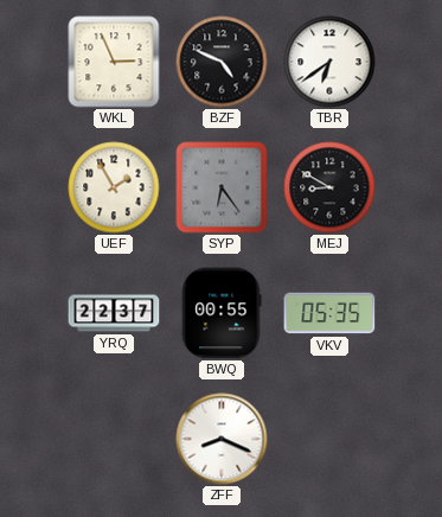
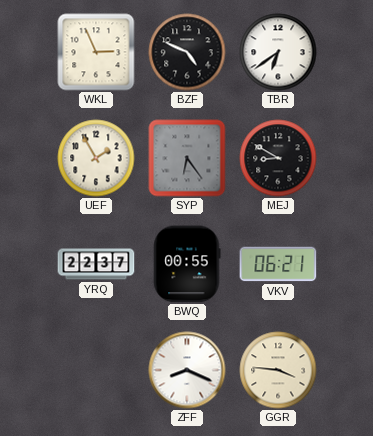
VKV: 05:35 -> 06:21
GGR: none -> 3:46
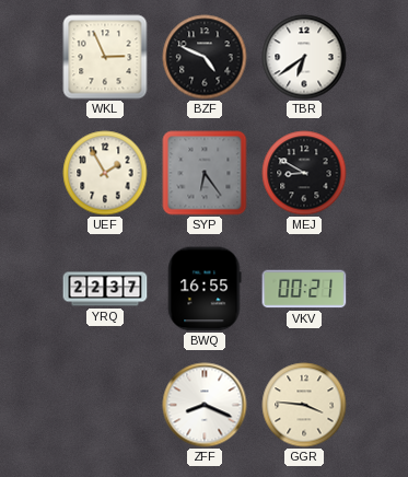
BWQ: 00:55 -> 16:55
VKV: 06:21 -> 00:21
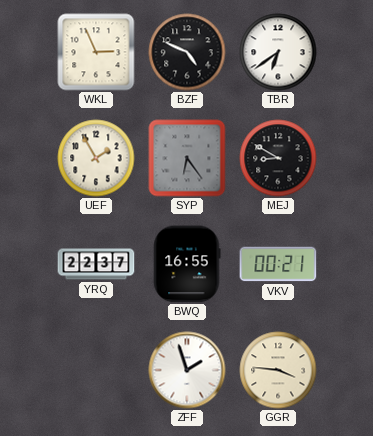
ZFF: 8:19 -> 1:57
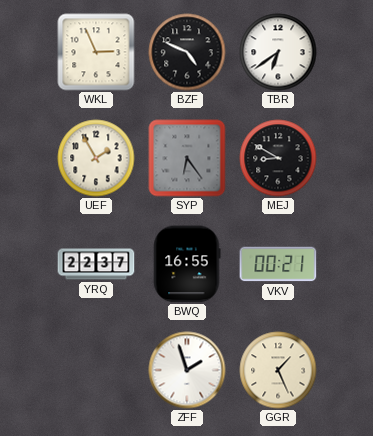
GGR: 3:46 -> 1:26
